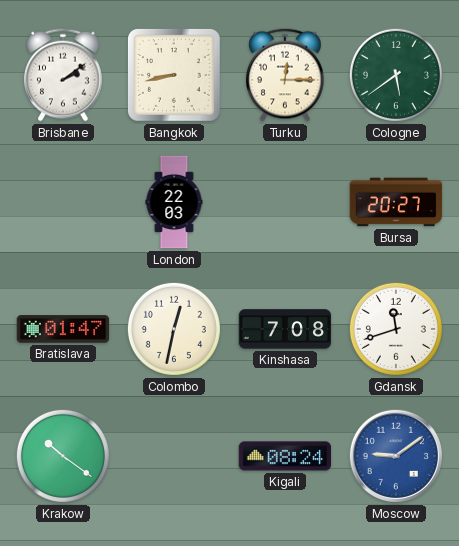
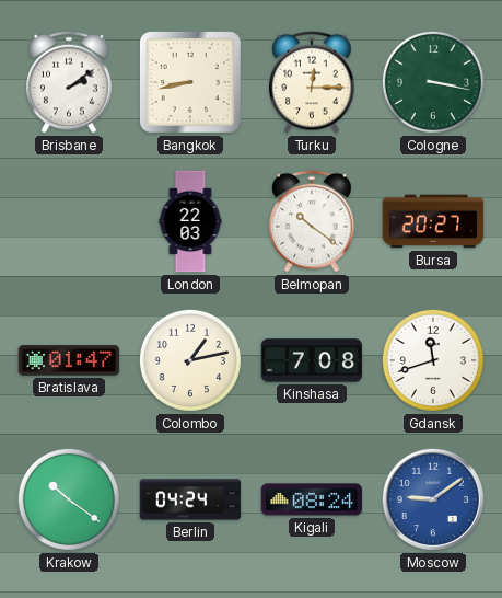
Cologne: 5:39 -> 3:17
Belmopan: none -> 10:21
Colombo: 12:32 -> 1:13
Berlin: none -> 04:24
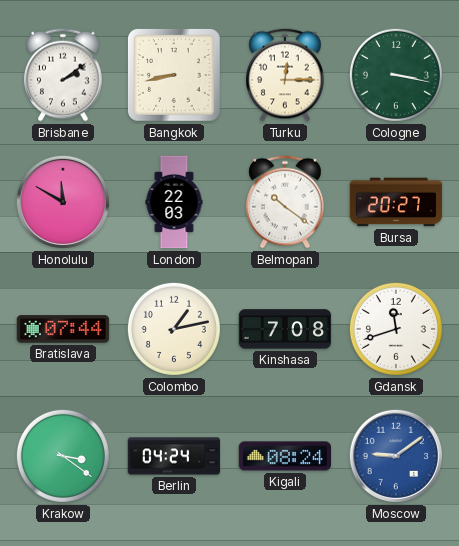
Honolulu: none -> 11:50
Bratislava: 01:47 -> 07:44
Krakow: 10:21 -> 3:21
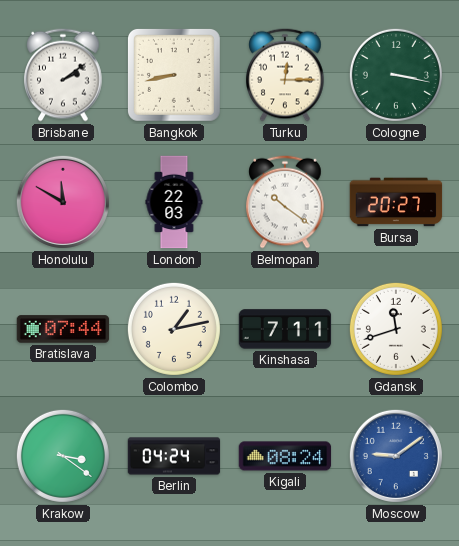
Kinshasa: 7:08 -> 7:11
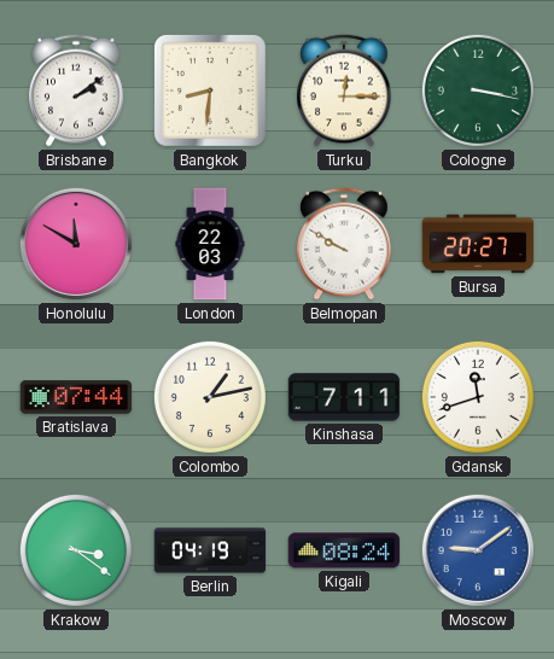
Bangkok: 8:43 -> 8:31
Belmopan: 10:21 -> 9:50
Berlin: 04:24 -> 04:19
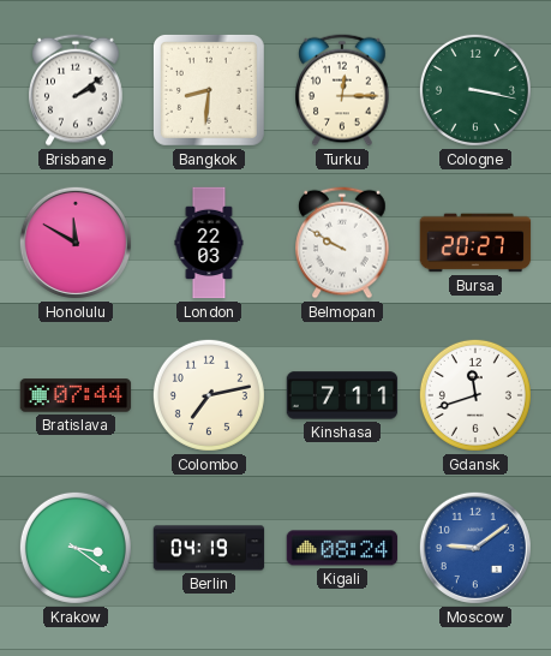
Colombo: 1:13 -> 7:13
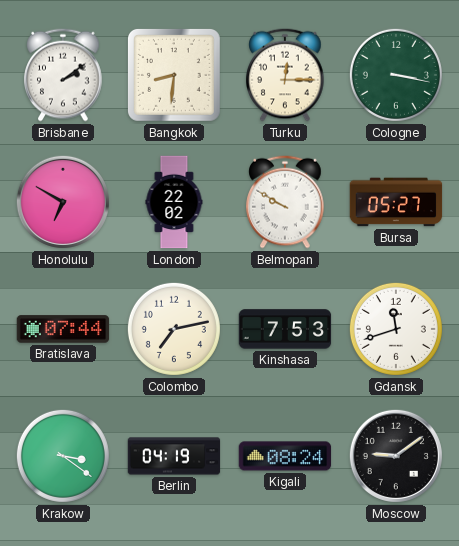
Honolulu: 11:50 -> 6:50
London: 22:03 -> 22:02
Bursa: 20:27 -> 05:27
Kinshasa: 7:11 -> 7:53
Moscow dial: blue -> black
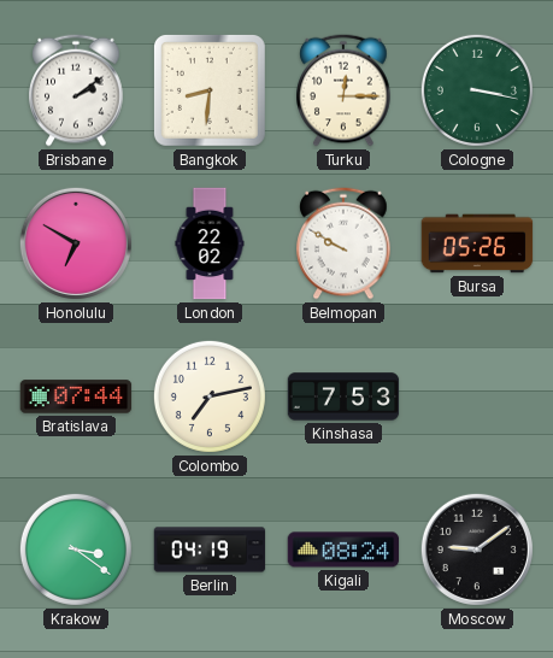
Bursa: 05:27 -> 05:26
Gdansk: 11:42 -> none
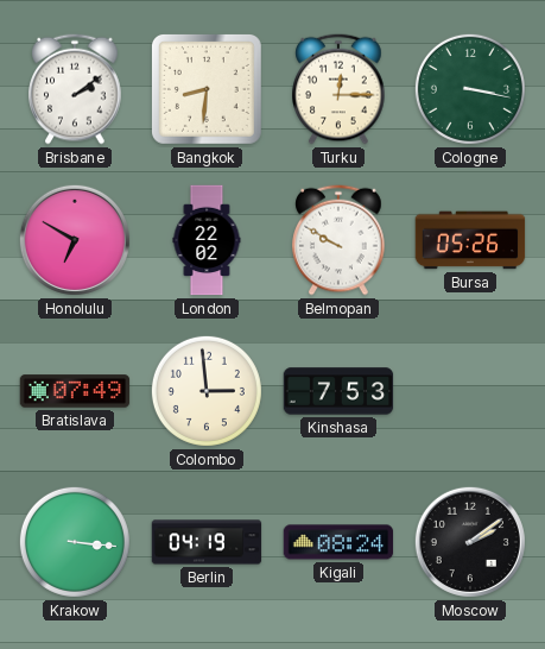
Bratislava: 07:44 -> 07:49
Colombo: 7:13 -> 2:59
Krakow: 3:21 -> 3:16
Moscow: 9:09 -> 2:09
